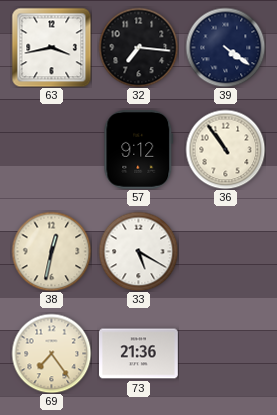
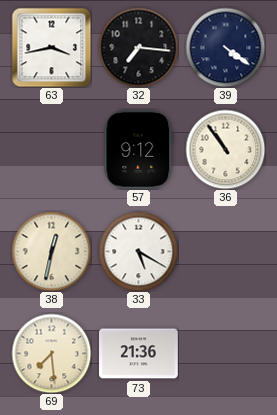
69: 7:24 -> 7:29
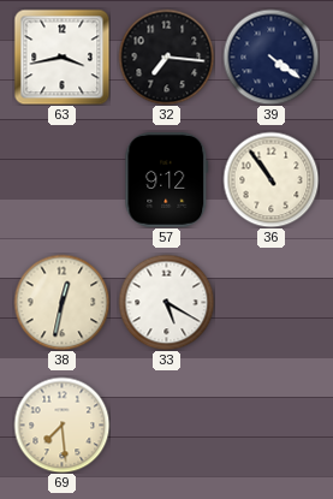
73: 21:36 -> none
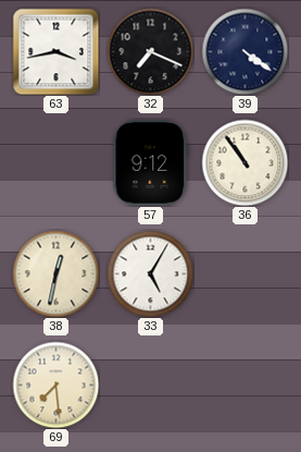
32: 7:16 -> 7:19
33: 5:20 -> 5:05
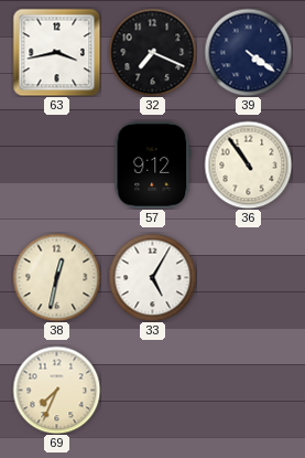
69: 7:29 -> 7:34
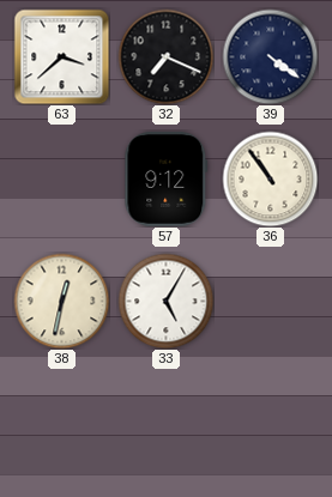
63: 3:43 -> 3:38
69: 7:34 -> none
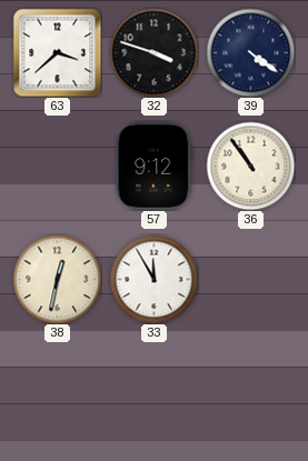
32: 7:19 -> 3:48
33: 5:05 -> 11:55
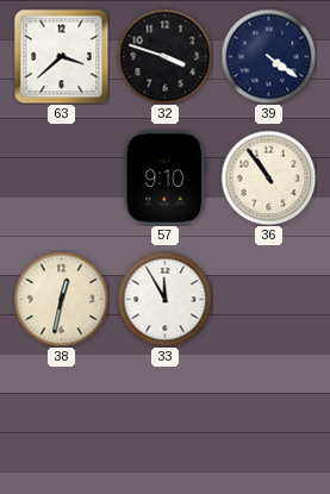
57: 9:12 -> 9:10
